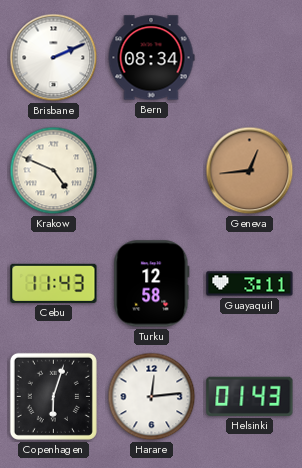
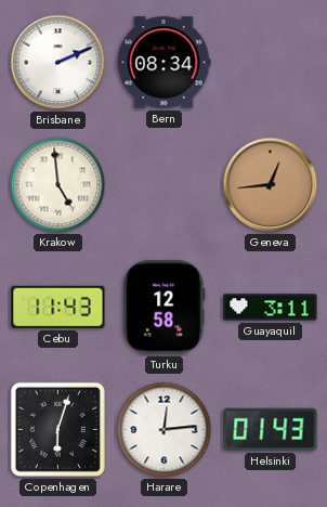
Krakow: 4:49 -> 4:59
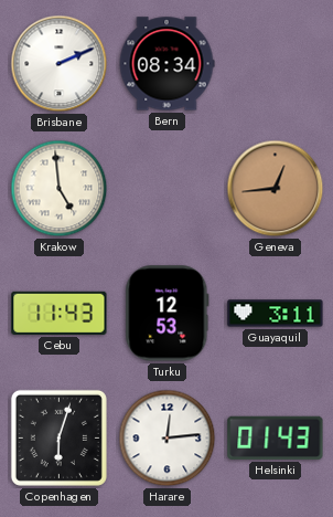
Turku: 12:58 -> 12:53
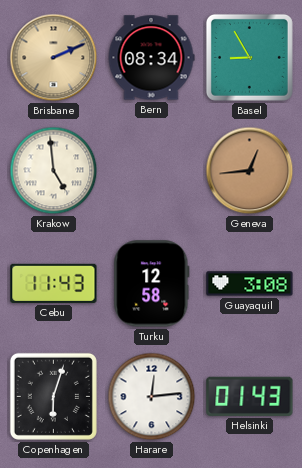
Brisbane dial: white -> champagne
Basel: none -> 8:55
Turku: 12:53 -> 12:58
Guayaquil: 3:11 -> 3:08
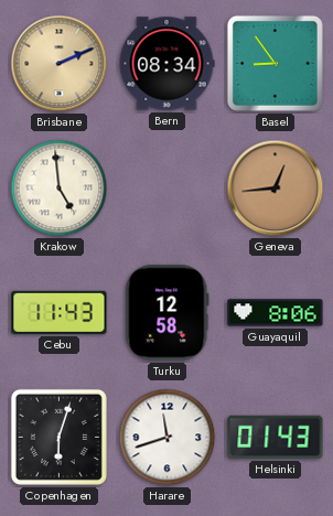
Basel: 8:55 -> 8:54
Guayaquil: 3:08 -> 8:06
Harare: 12:14 -> 11:42
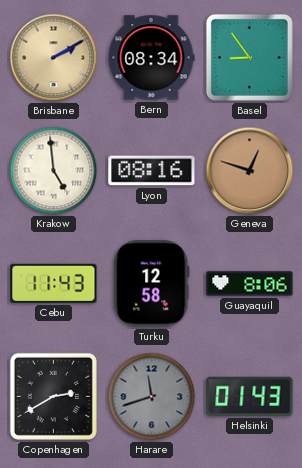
Brisbane: 2:11 -> 2:10
Lyon: none -> 08:16
Geneva: 12:44 -> 12:48
Copenhagen: 6:03 -> 2:40
Harare dial: white -> grey
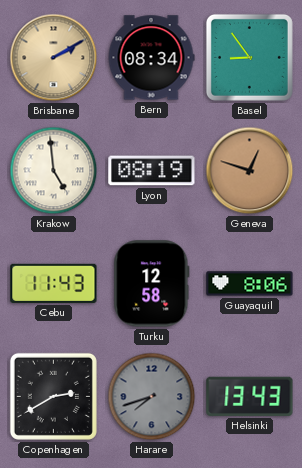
Lyon: 08:16 -> 08:19
Harare: 11:42 -> 7:42
Helsinki: 01:43 -> 13:43
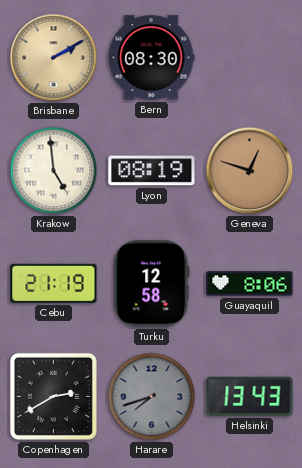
Bern: 08:34 -> 08:30
Basel: 8:54 -> none
Cebu: 11:43 -> 21:19
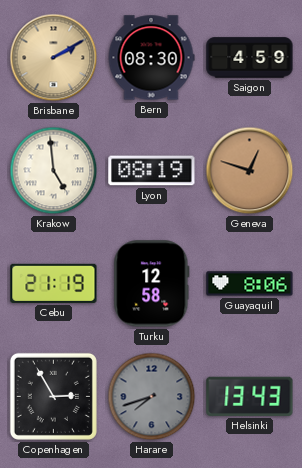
Saigon: none -> 4:59
Copenhagen: 2:40 -> 2:55
